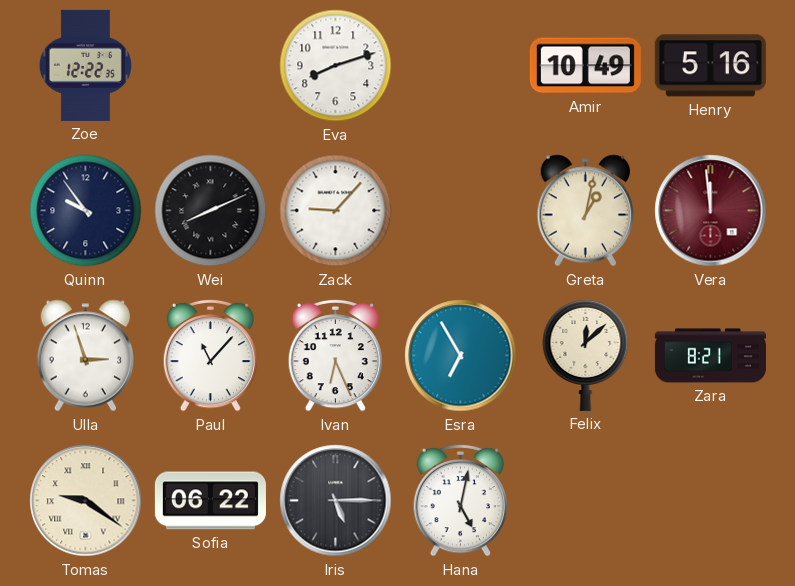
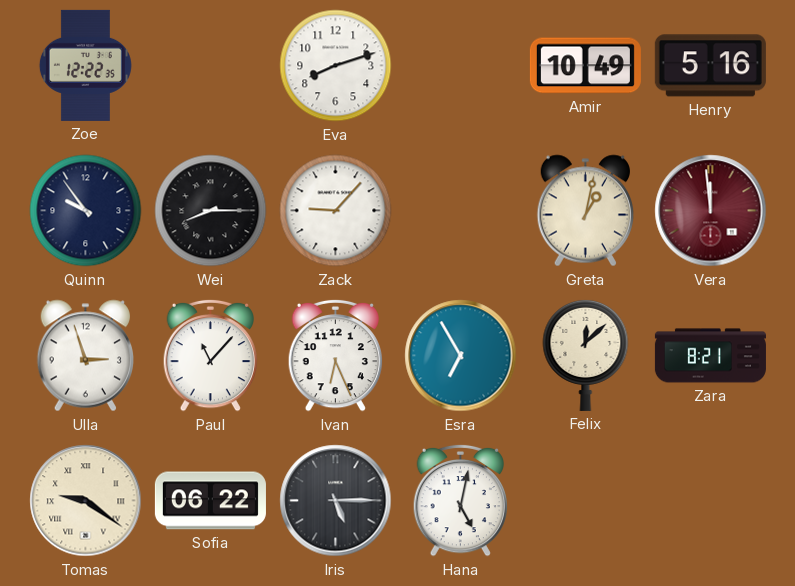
Wei: 8:11 -> 8:15
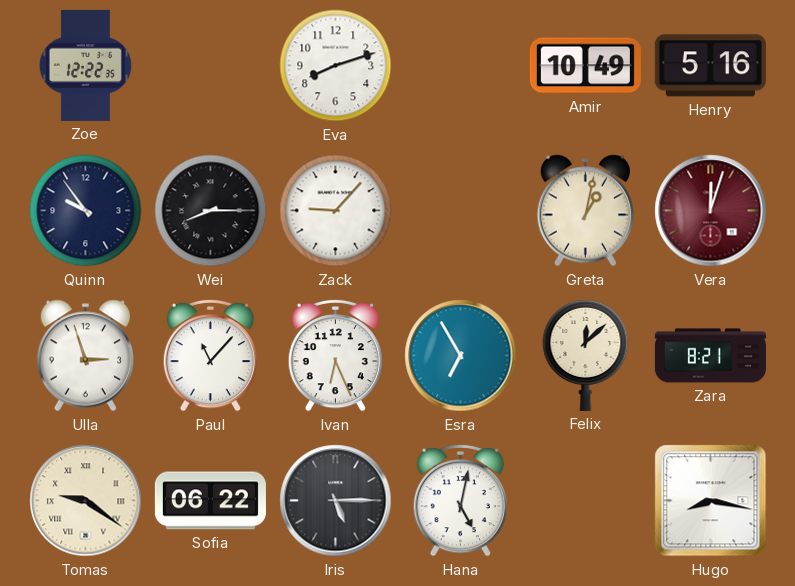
Vera: 11:59 -> 12:03
Hugo: none -> 8:17
